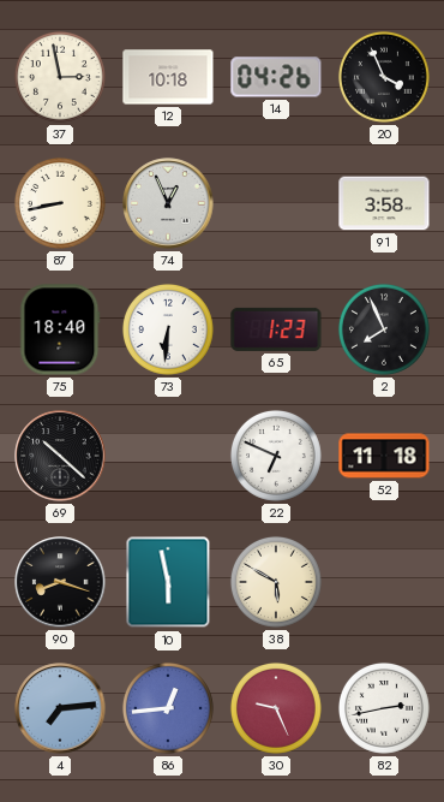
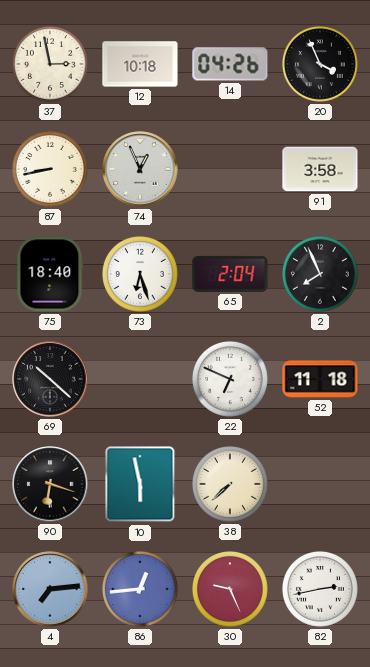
73: 6:31 -> 6:27
65: 1:23 -> 2:04
90: 8:18 -> 6:18
38: 5:50 -> 7:38
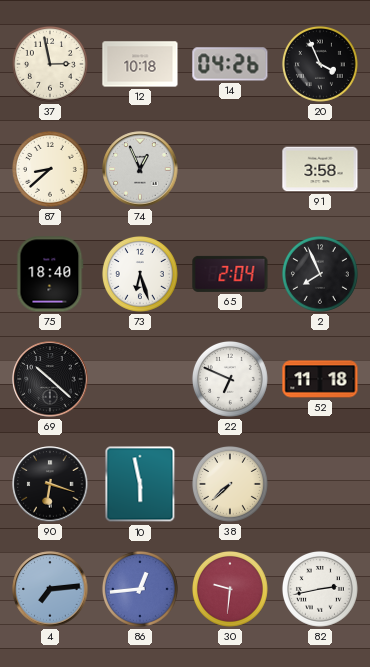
87: 8:43 -> 8:38
30: 9:26 -> 9:31
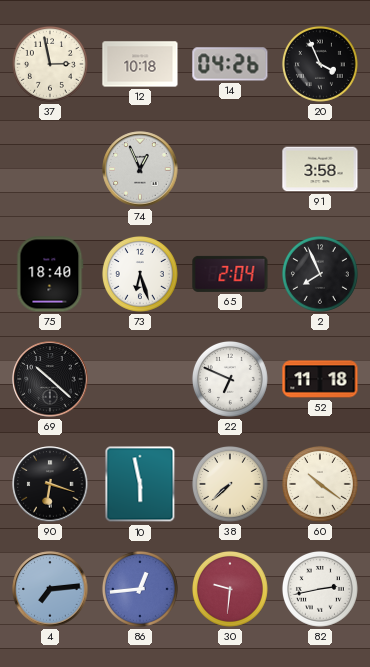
87: 8:38 -> none
60: none -> 10:21
